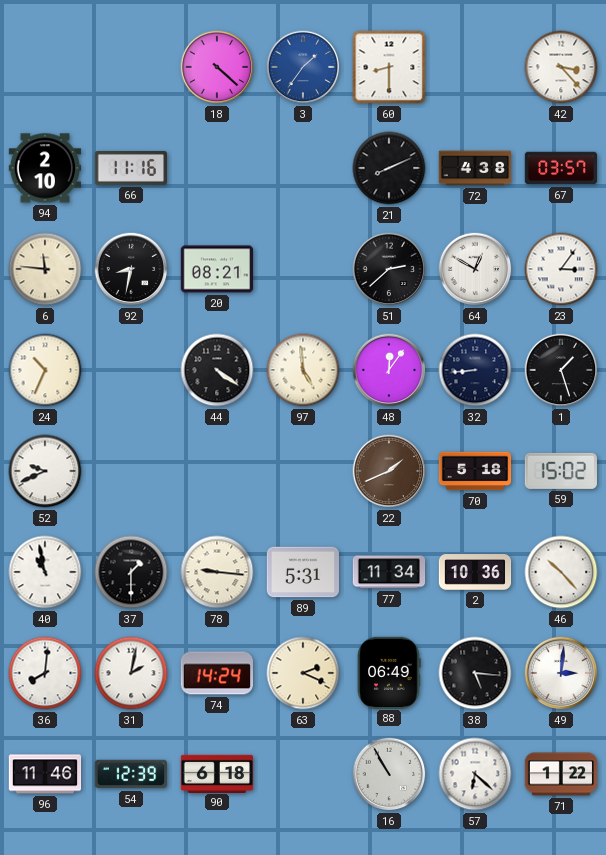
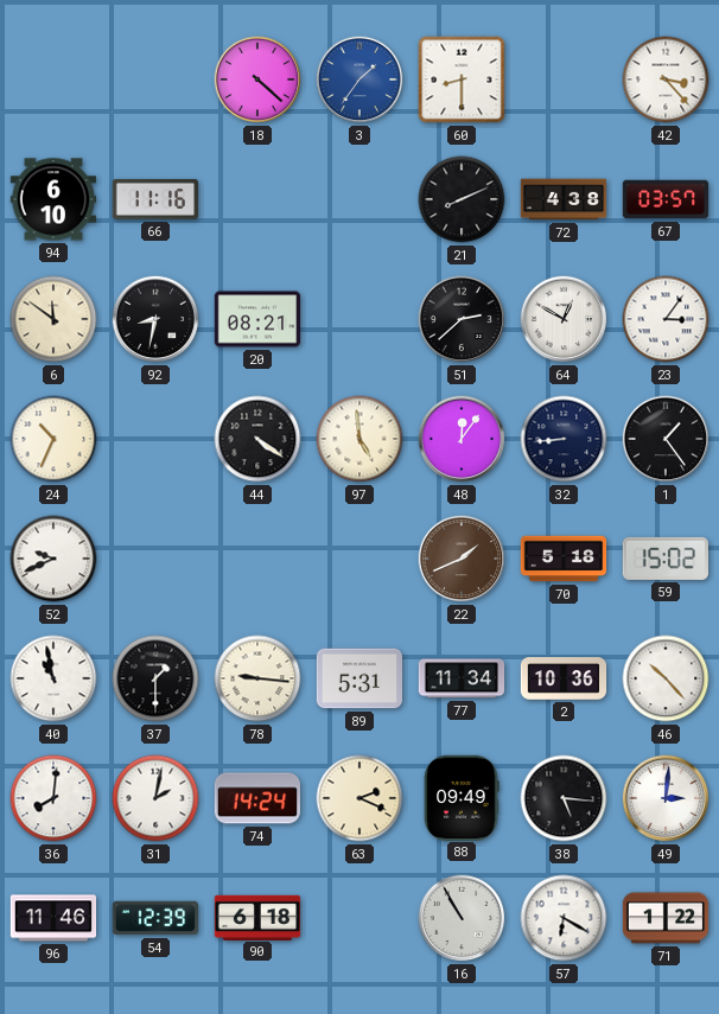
94: 2:10 -> 6:10
6: 11:46 -> 11:51
1: 1:27 -> 1:24
88: 06:49 -> 09:49
57: 6:22 -> 6:20
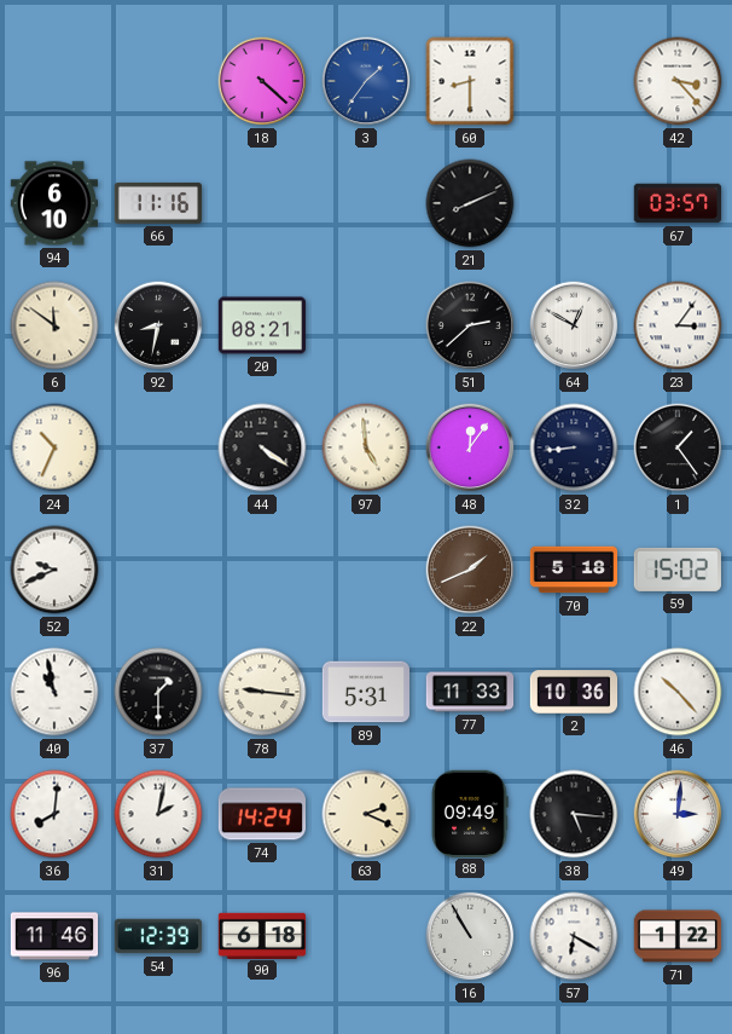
72: 4:38 -> none
77: 11:34 -> 11:33
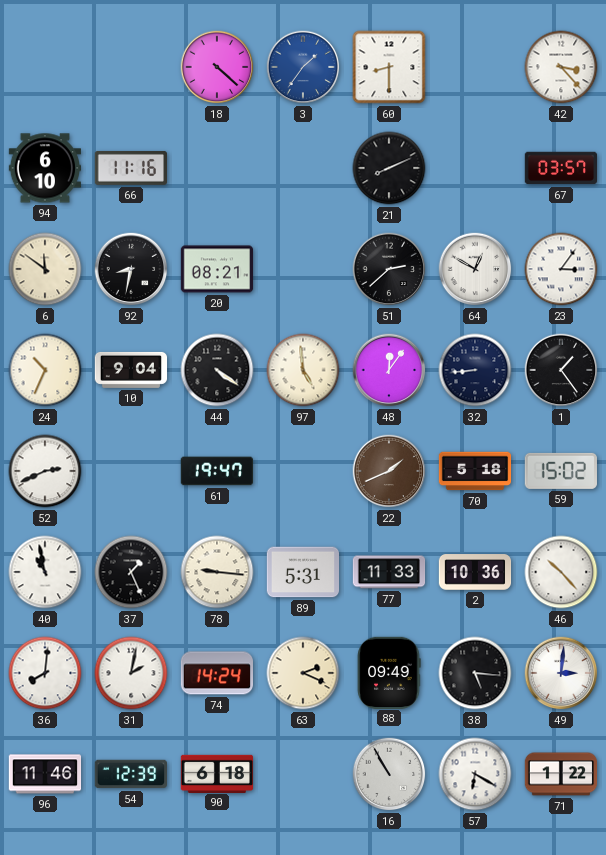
10: none -> 9:04
52: 9:41 -> 2:41
61: none -> 19:47
37: 1:30 -> 1:26
